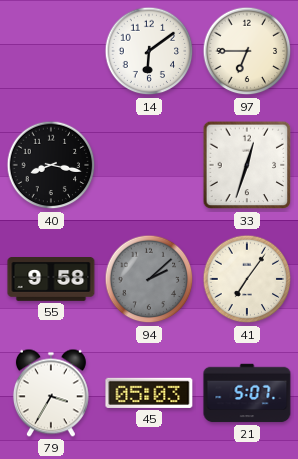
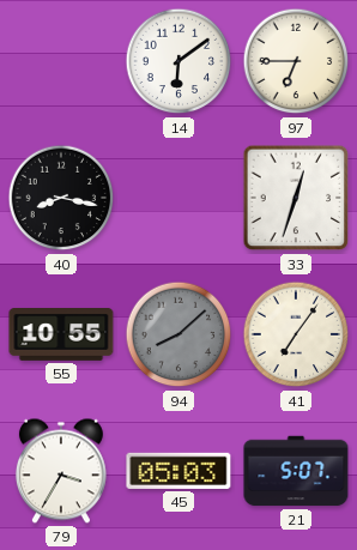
55: 9:58 -> 10:55
94: 2:08 -> 8:08
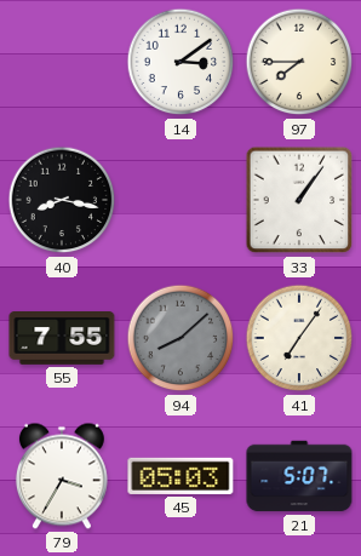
14: 6:09 -> 3:09
97: 6:45 -> 7:45
33: 12:33 -> 1:06
55: 10:55 -> 7:55
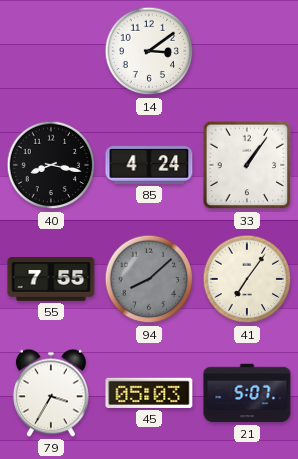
97: 7:45 -> none
85: none -> 4:24
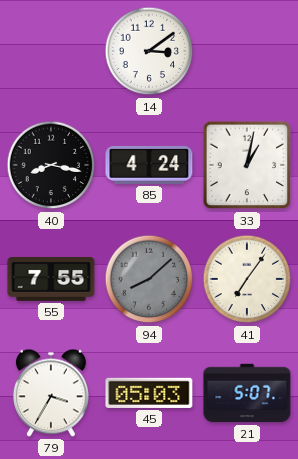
33: 1:06 -> 1:02
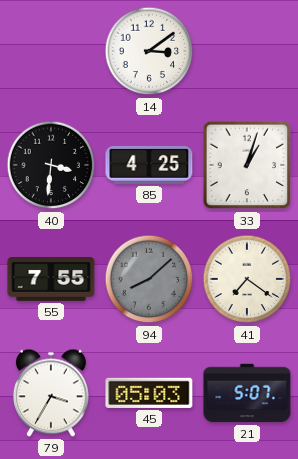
40: 8:17 -> 3:31
85: 4:24 -> 4:25
33: 1:02 -> 1:03
41: 7:06 -> 7:21
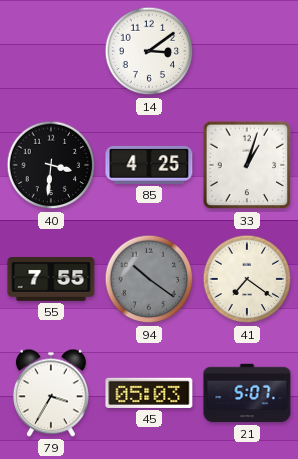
94: 8:08 -> 10:21
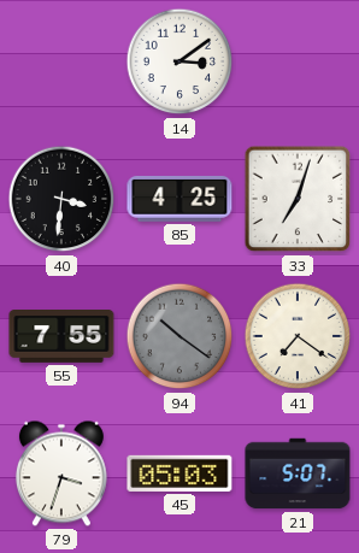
33: 1:03 -> 7:03
79: 3:35 -> 3:33
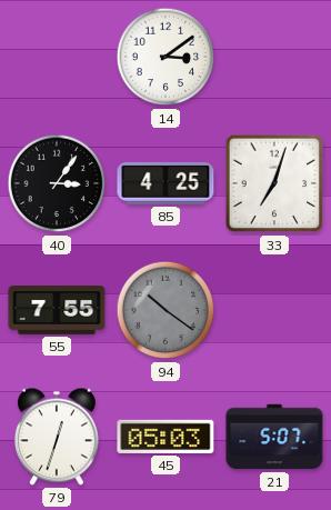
40: 3:31 -> 3:06
41: 7:21 -> none
79: 3:33 -> 12:33
